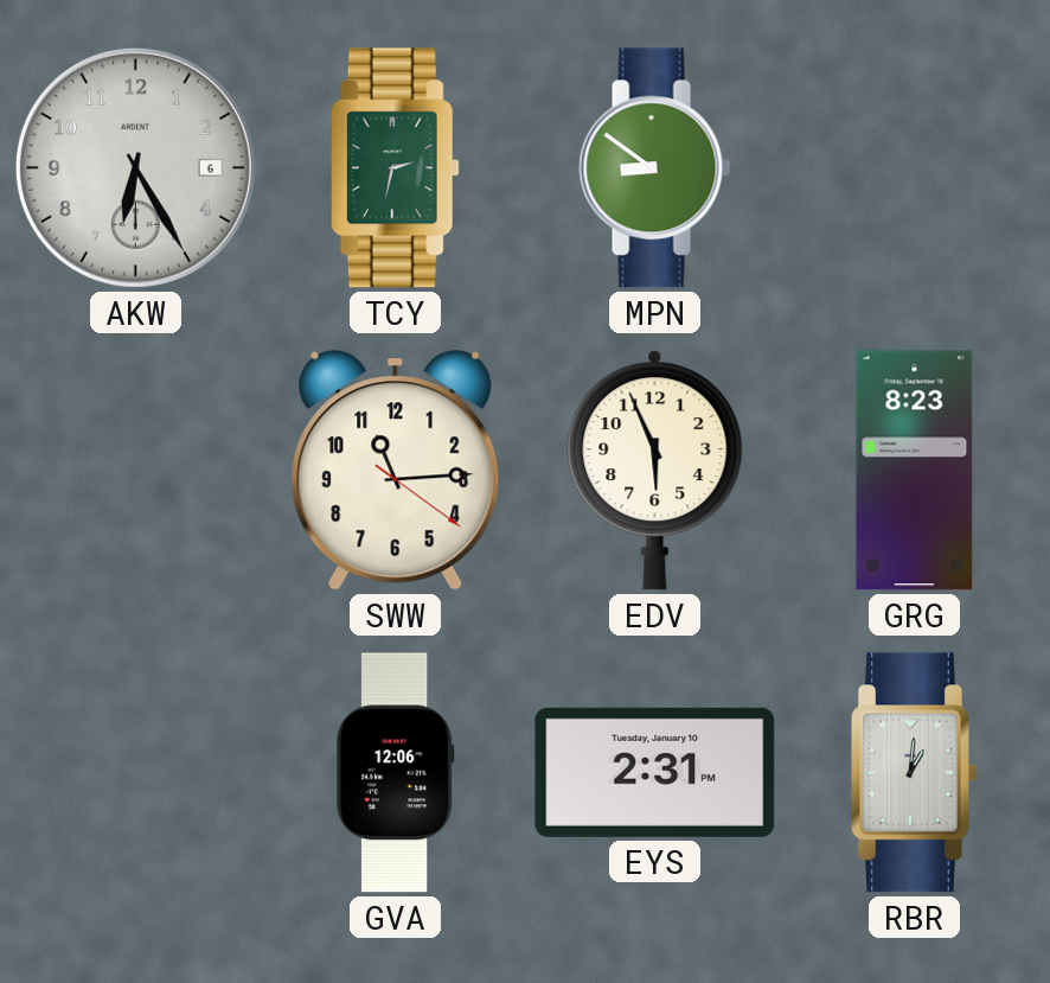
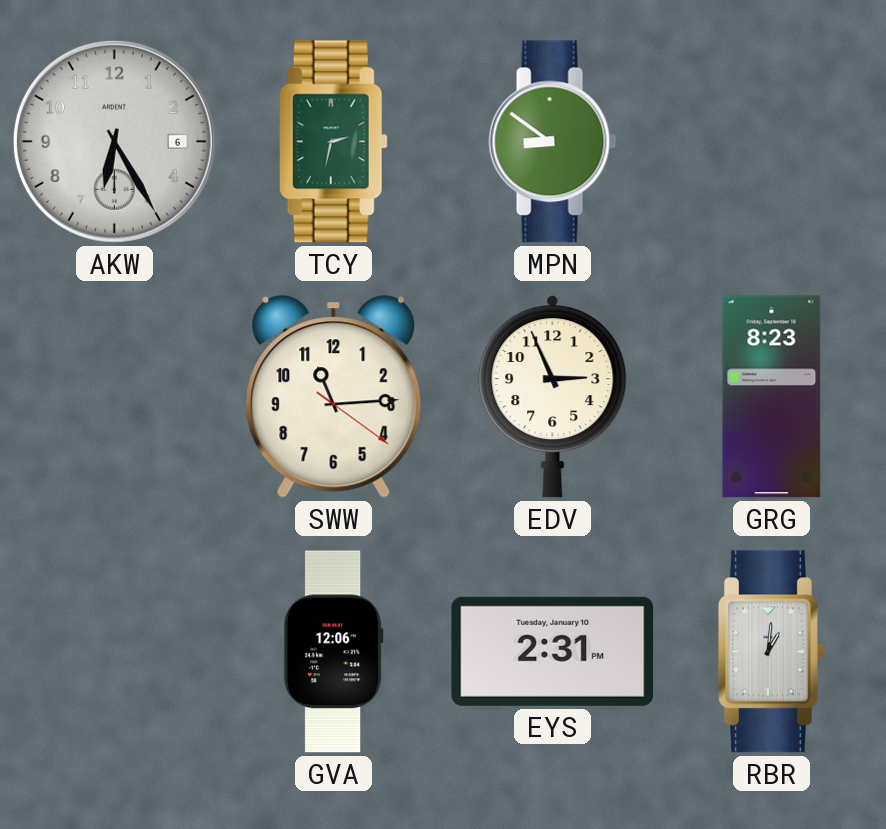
EDV: 5:56 -> 2:56
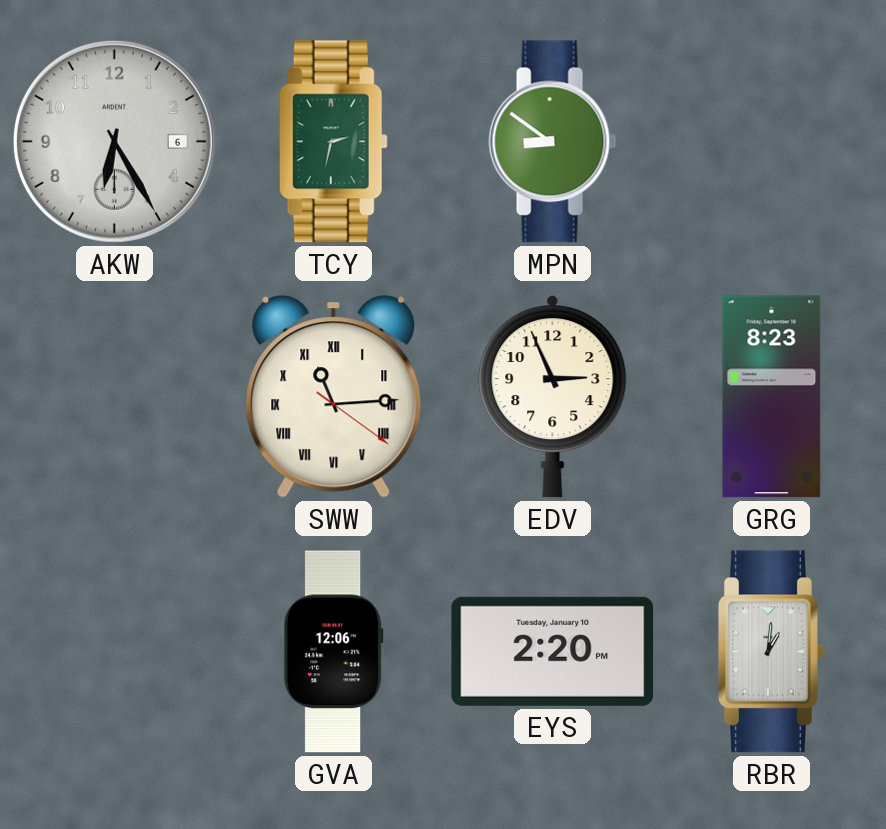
SWW numerals: Arabic -> Roman
EYS: 2:31 -> 2:20
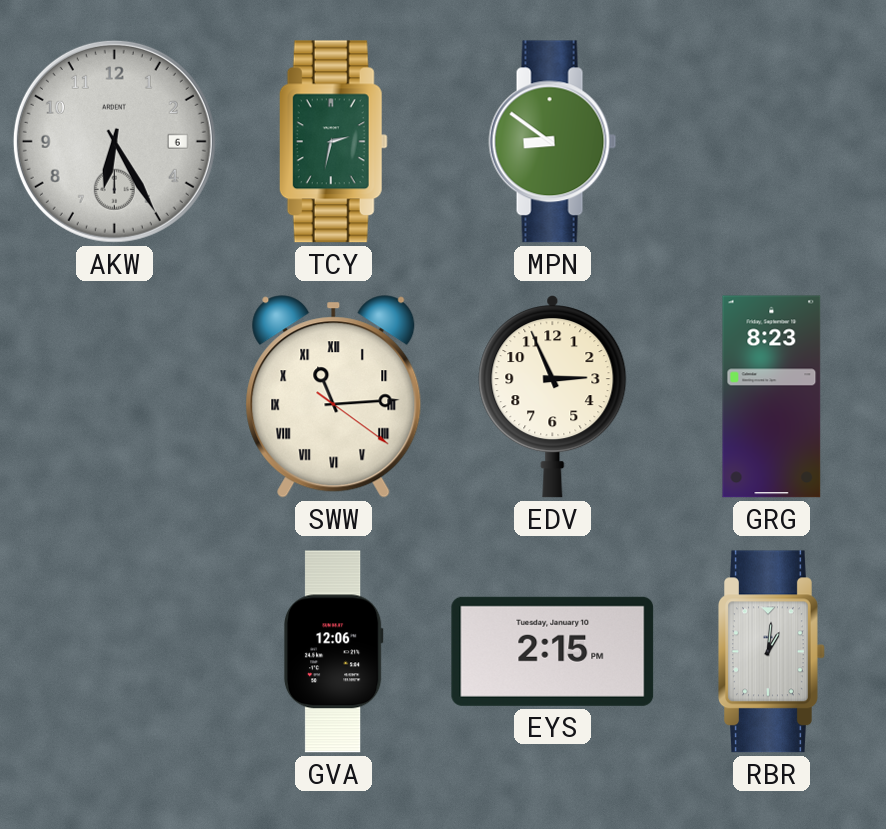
EYS: 2:20 -> 2:15
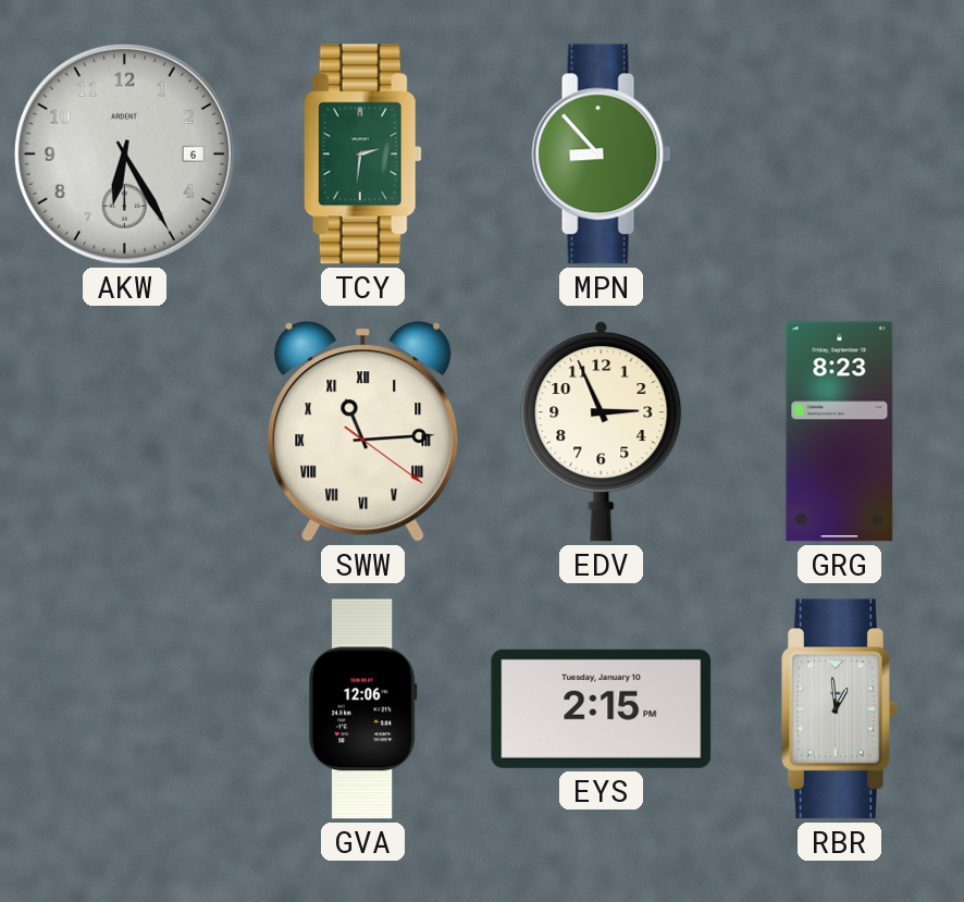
TCY: 2:32 -> 2:31
MPN: 8:51 -> 8:53
RBR: 1:01 -> 12:59
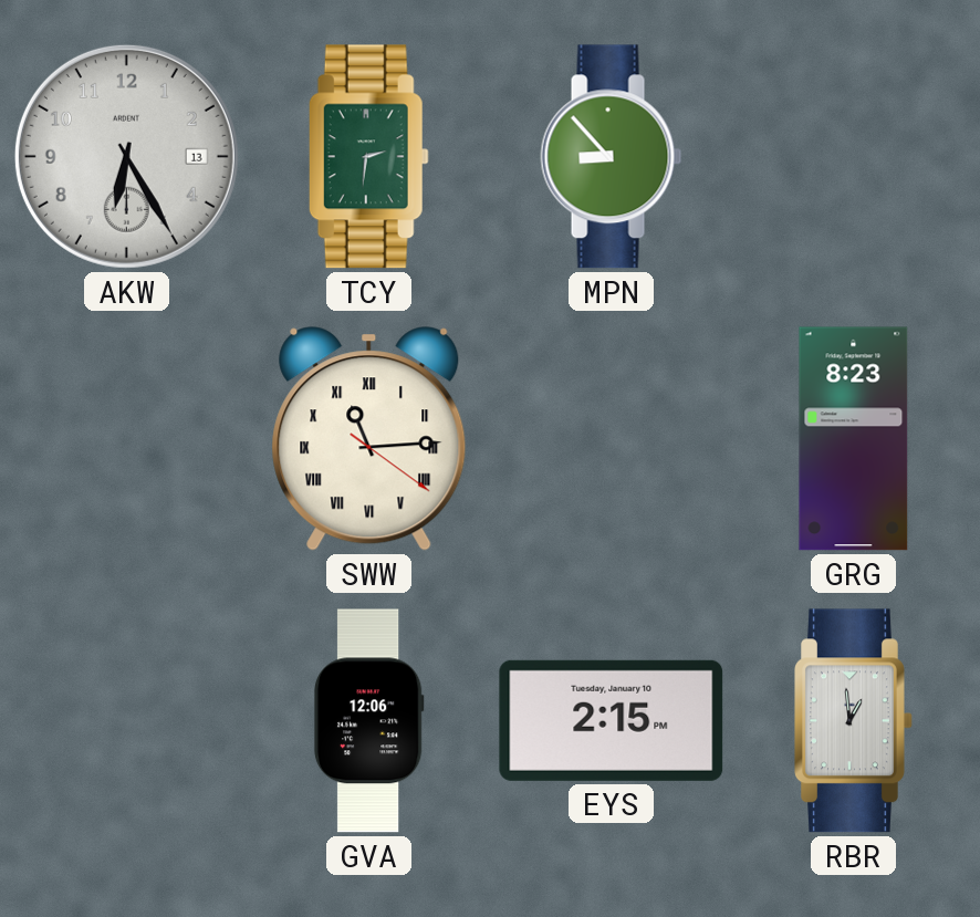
AKW date: 6 -> 13
EDV: 2:56 -> none
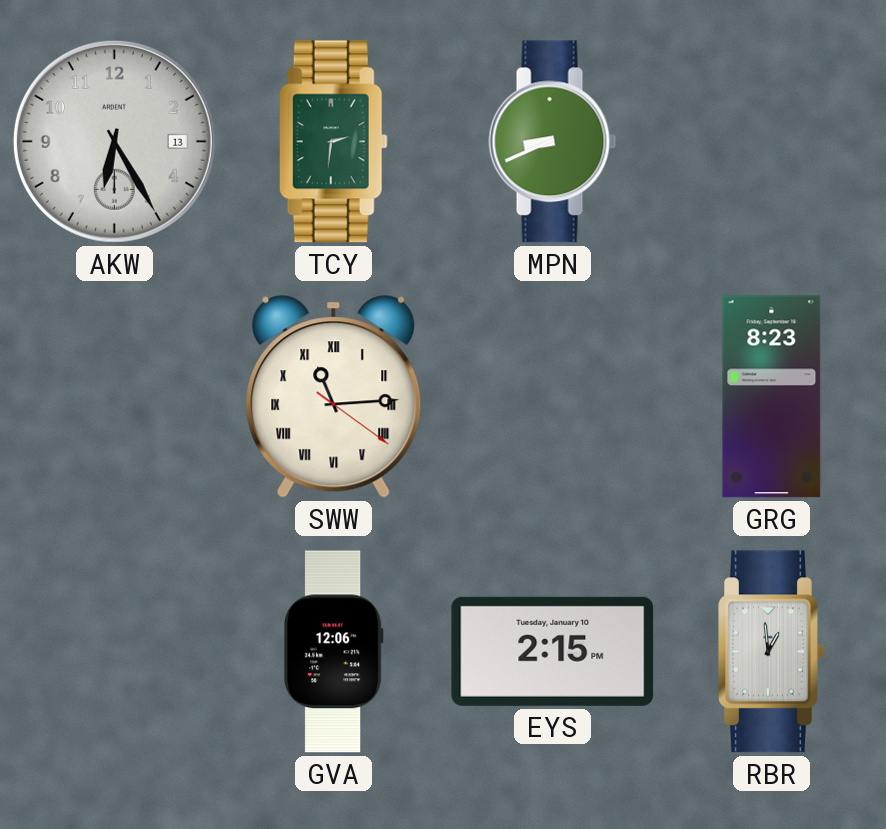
MPN: 8:53 -> 8:41
